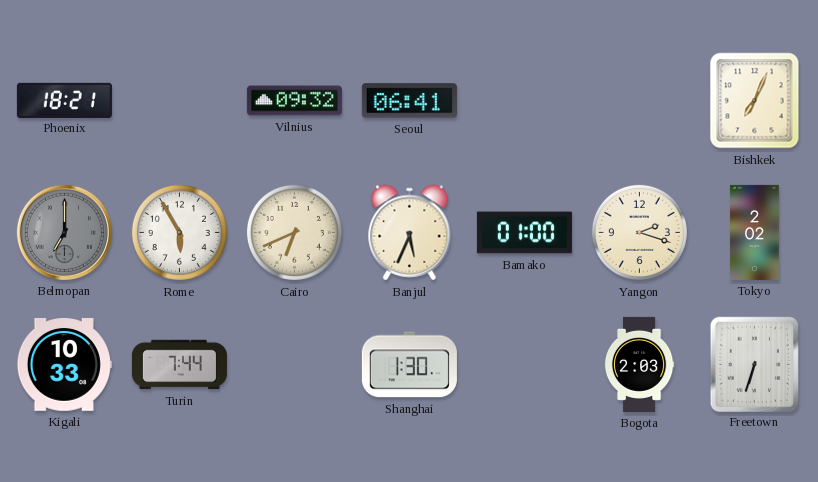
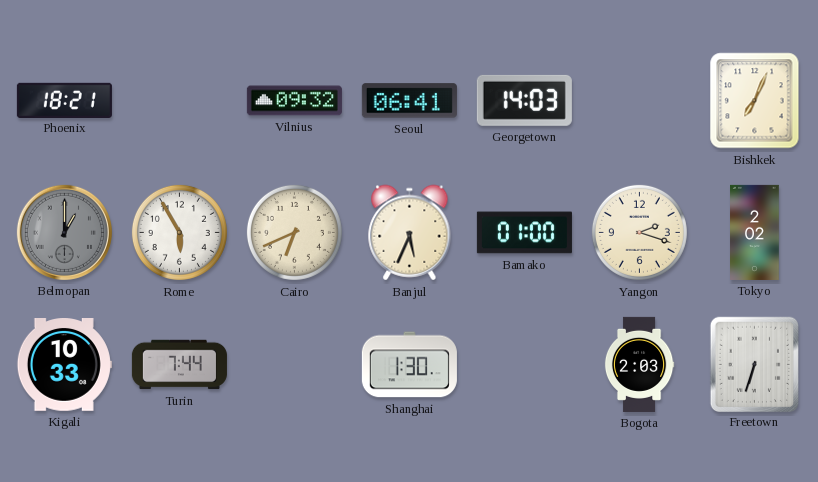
Georgetown: none -> 14:03
Belmopan: 7:00 -> 1:00
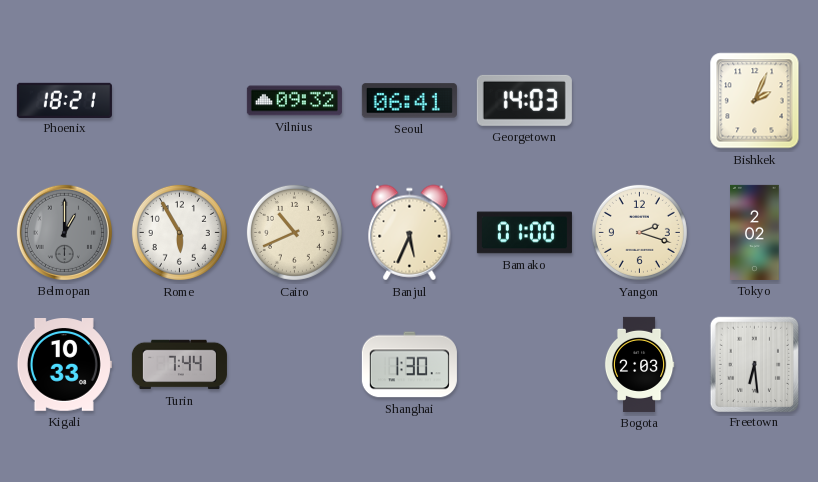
Bishkek: 7:04 -> 2:04
Cairo: 6:41 -> 10:41
Freetown: 6:33 -> 6:29
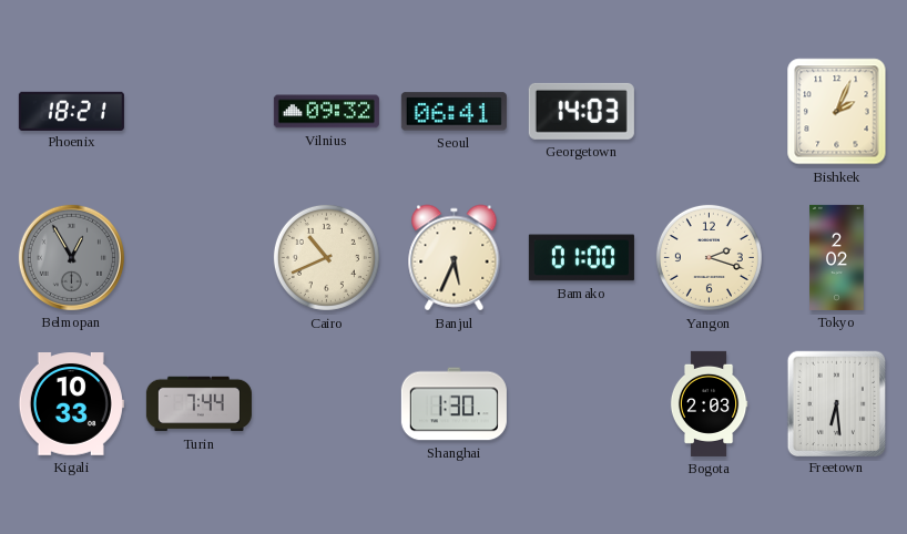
Belmopan: 1:00 -> 12:55
Rome: 5:55 -> none
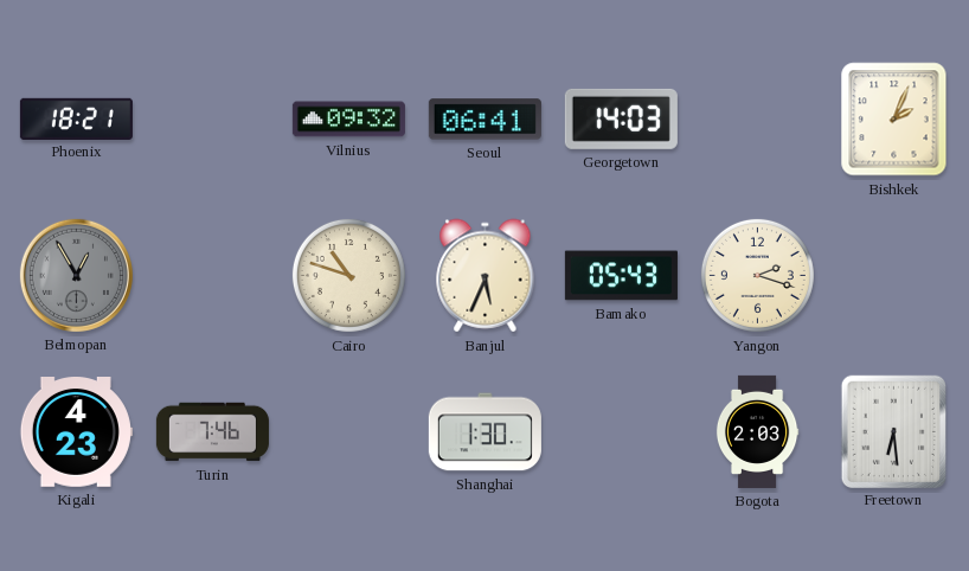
Cairo: 10:41 -> 10:48
Bamako: 01:00 -> 05:43
Tokyo: 2:02 -> none
Kigali: 10:33 -> 4:23
Turin: 7:44 -> 7:46
